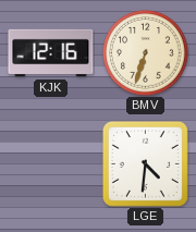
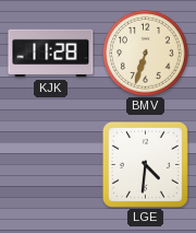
KJK: 12:16 -> 11:28
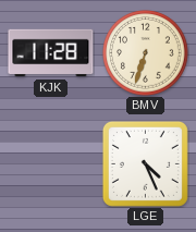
LGE: 4:31 -> 4:26
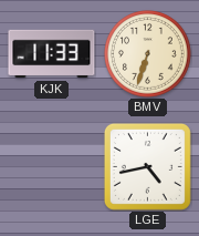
KJK: 11:28 -> 11:33
LGE: 4:26 -> 4:43
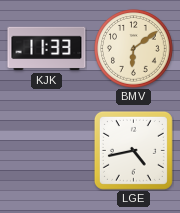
BMV: 6:33 -> 6:09
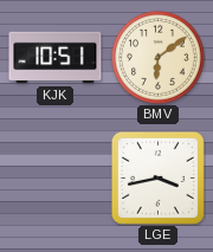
KJK: 11:33 -> 10:51
LGE: 4:43 -> 3:43
